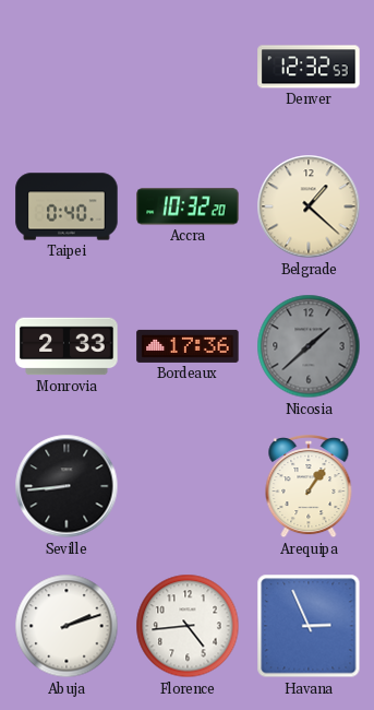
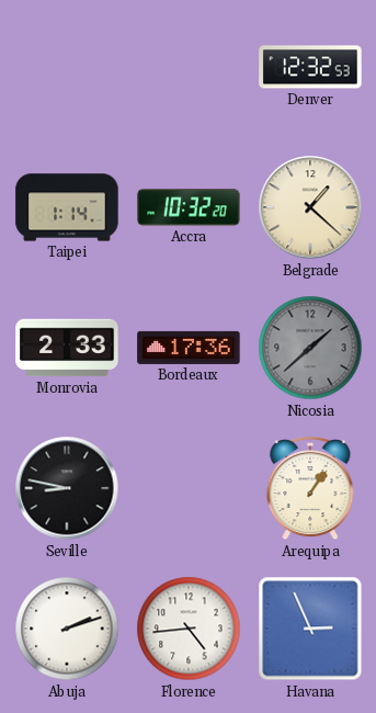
Taipei: 0:40 -> 1:14
Seville: 8:44 -> 8:47
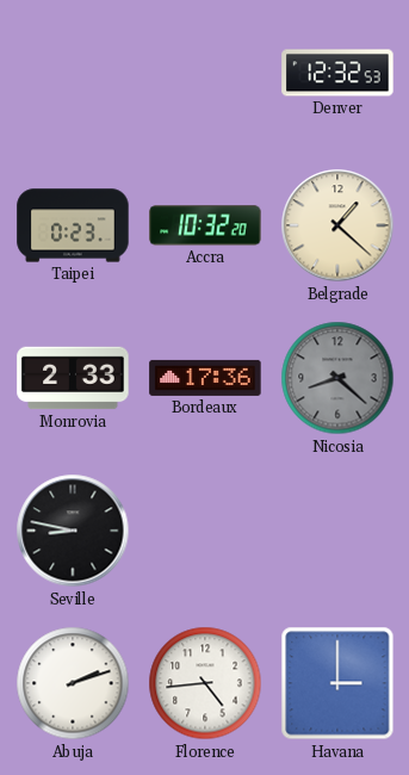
Taipei: 1:14 -> 0:23
Nicosia: 1:38 -> 8:22
Arequipa: 1:06 -> none
Havana: 2:56 -> 3:00
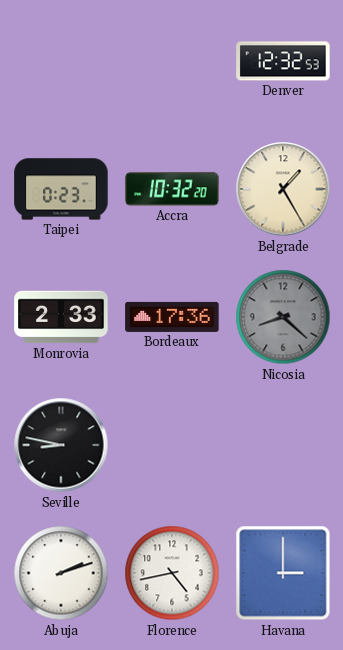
Belgrade: 1:22 -> 1:25
Florence: 4:44 -> 4:43
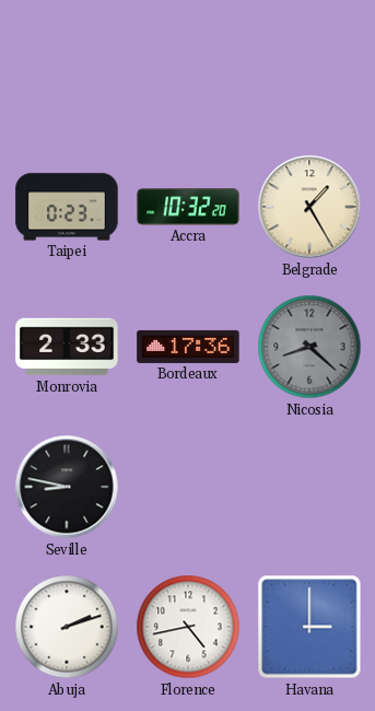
Denver: 12:32 -> none
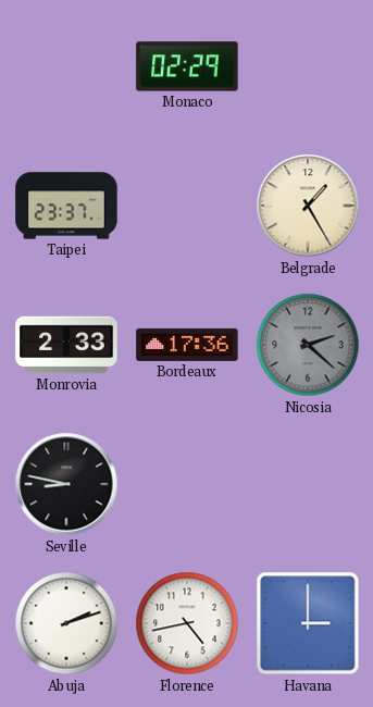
Monaco: none -> 02:29
Taipei: 0:23 -> 23:37
Accra: 10:32 -> none
Nicosia: 8:22 -> 2:22
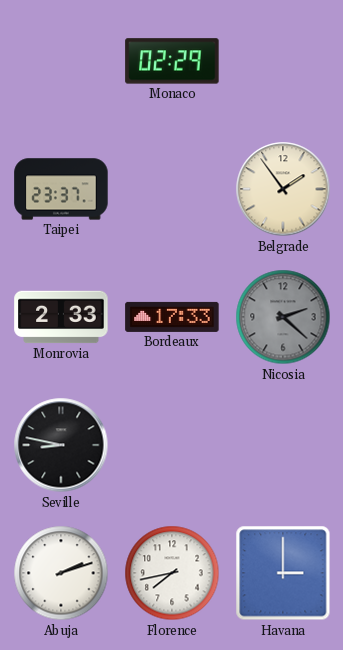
Belgrade: 1:25 -> 1:54
Bordeaux: 17:36 -> 17:33
Florence: 4:43 -> 7:43
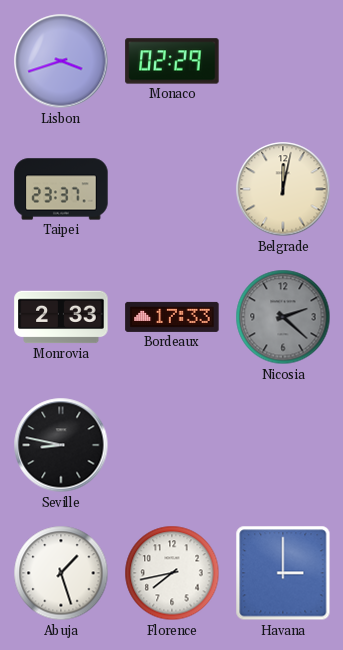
Lisbon: none -> 3:42
Belgrade: 1:54 -> 12:02
Abuja: 2:12 -> 1:27
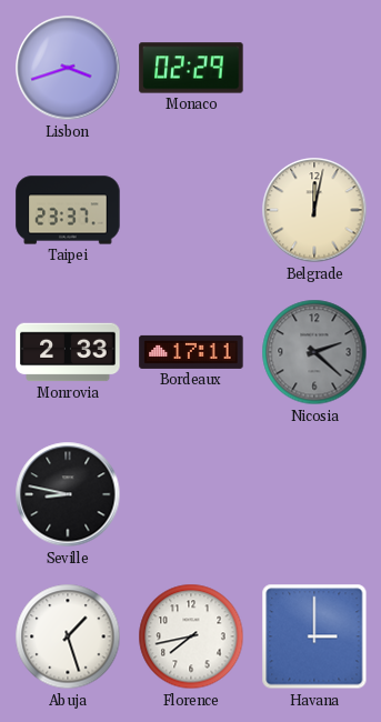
Bordeaux: 17:33 -> 17:11
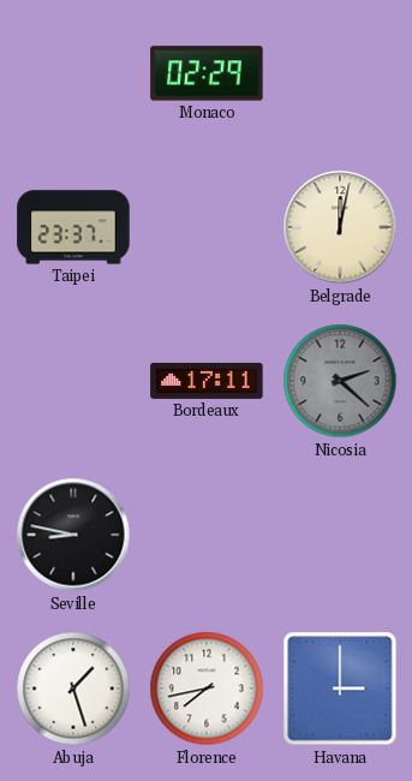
Lisbon: 3:42 -> none
Monrovia: 2:33 -> none
